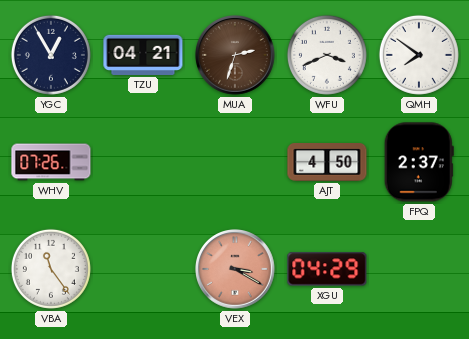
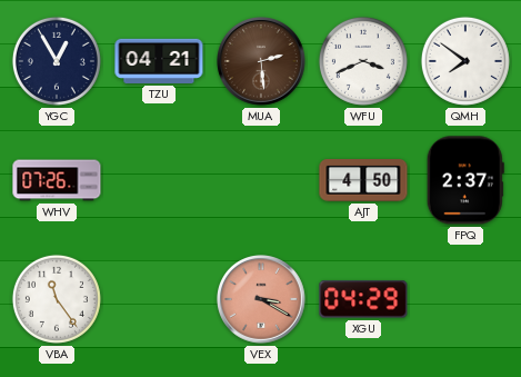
MUA: 2:33 -> 2:29
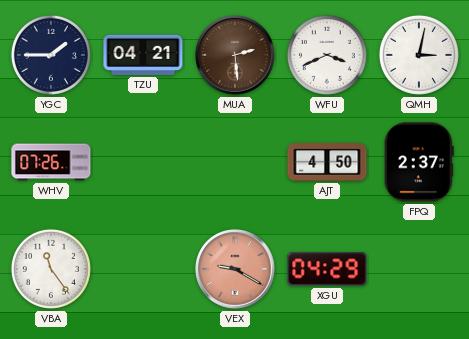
YGC: 12:55 -> 1:45
QMH: 7:51 -> 3:02
VEX: 3:20 -> 9:20
